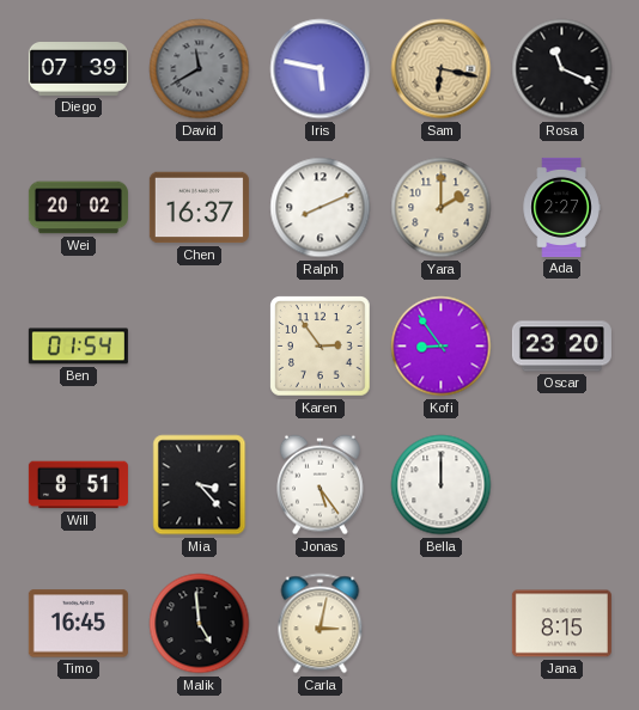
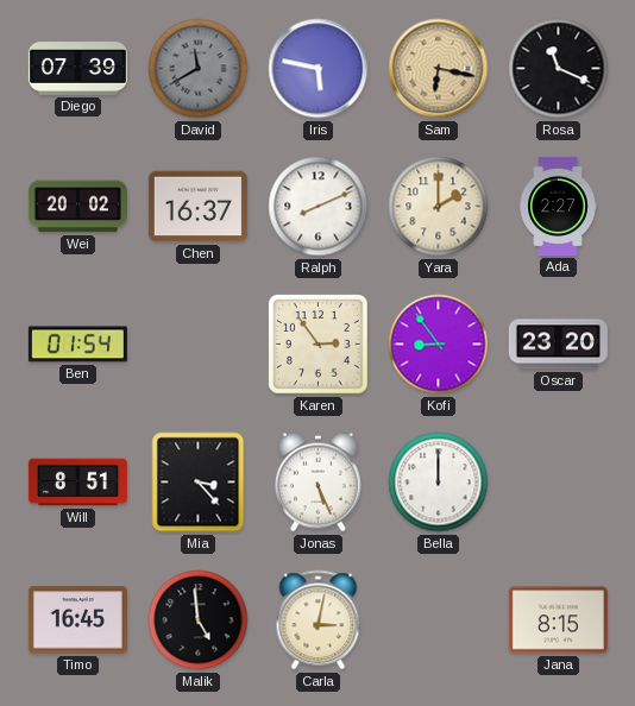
Jonas: 5:24 -> 5:26
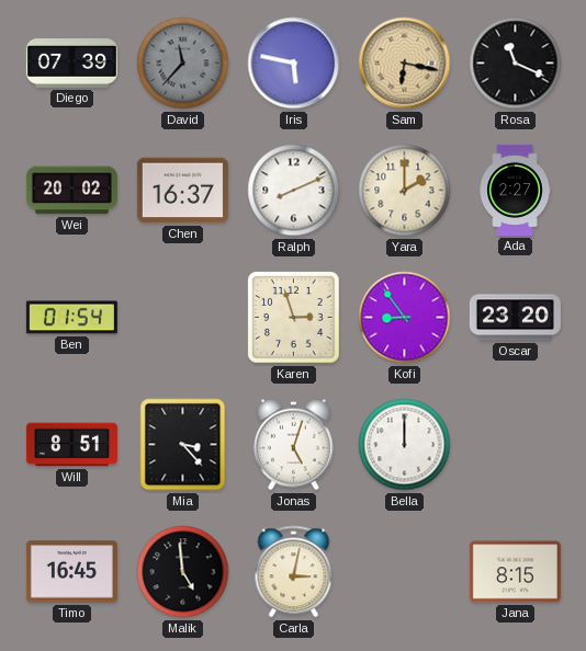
David: 11:40 -> 11:37
Karen: 2:54 -> 2:57
Jonas: 5:26 -> 5:03
